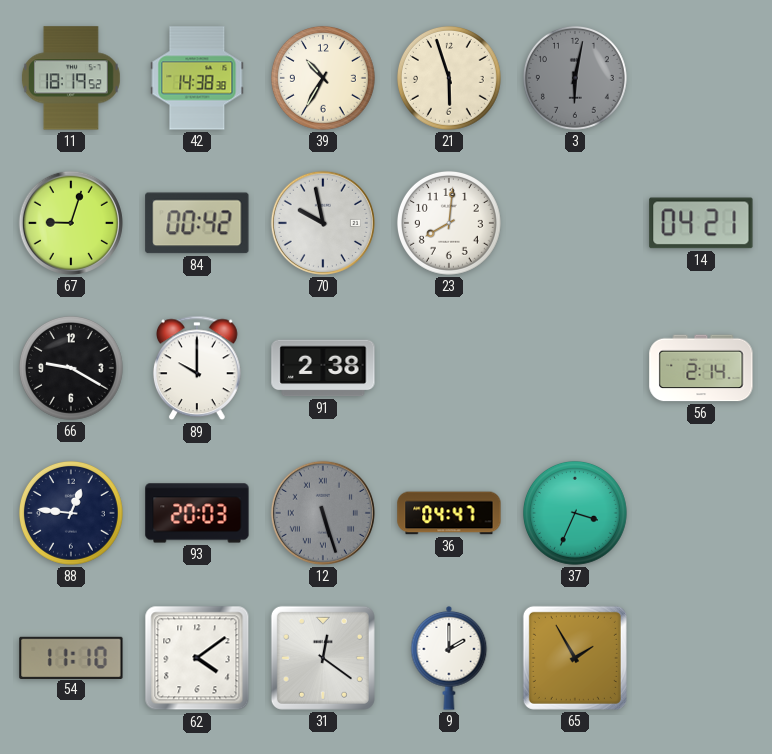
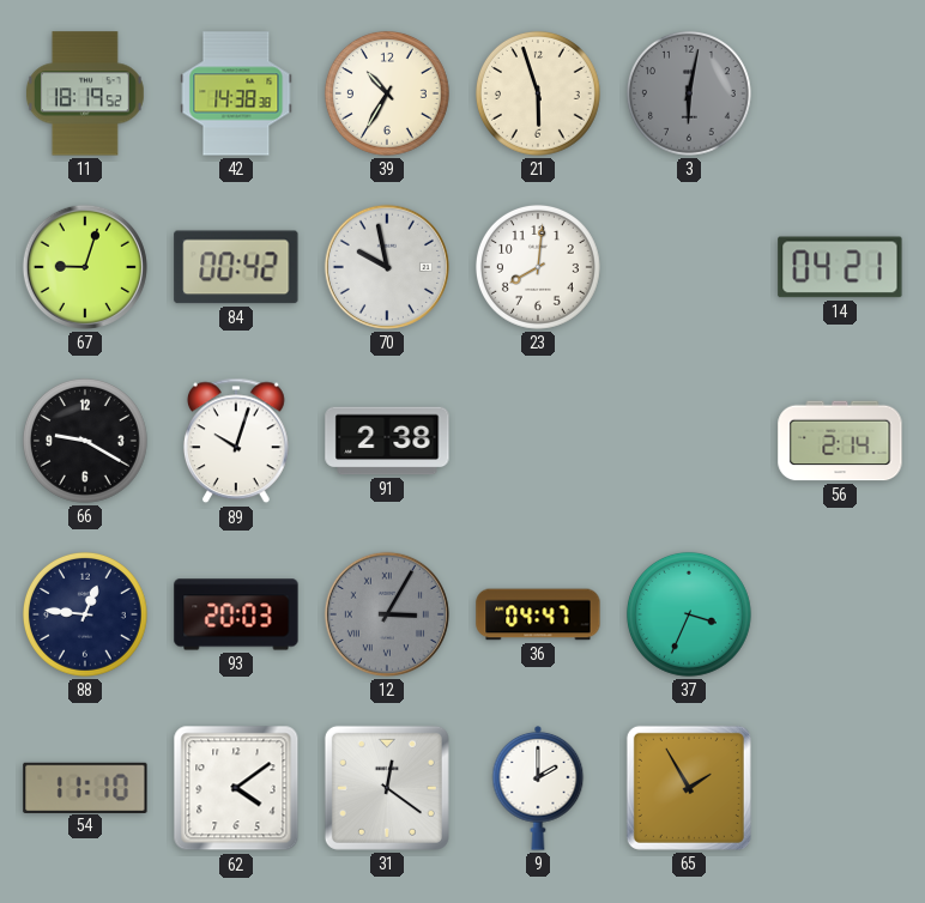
89: 10:00 -> 10:03
12: 5:27 -> 3:05
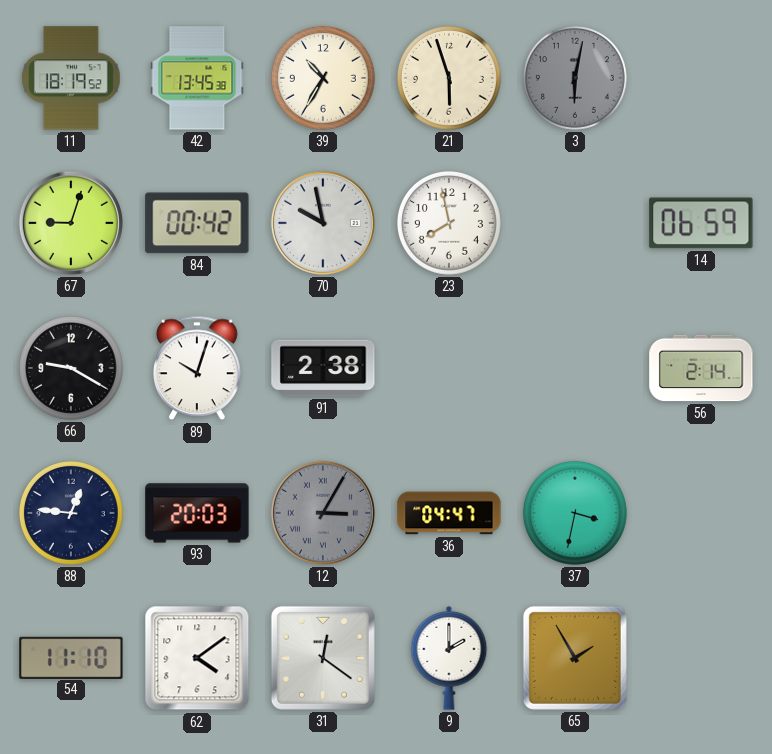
42: 14:38 -> 13:45
23: 8:01 -> 7:58
14: 04:21 -> 06:59
37: 3:34 -> 3:32
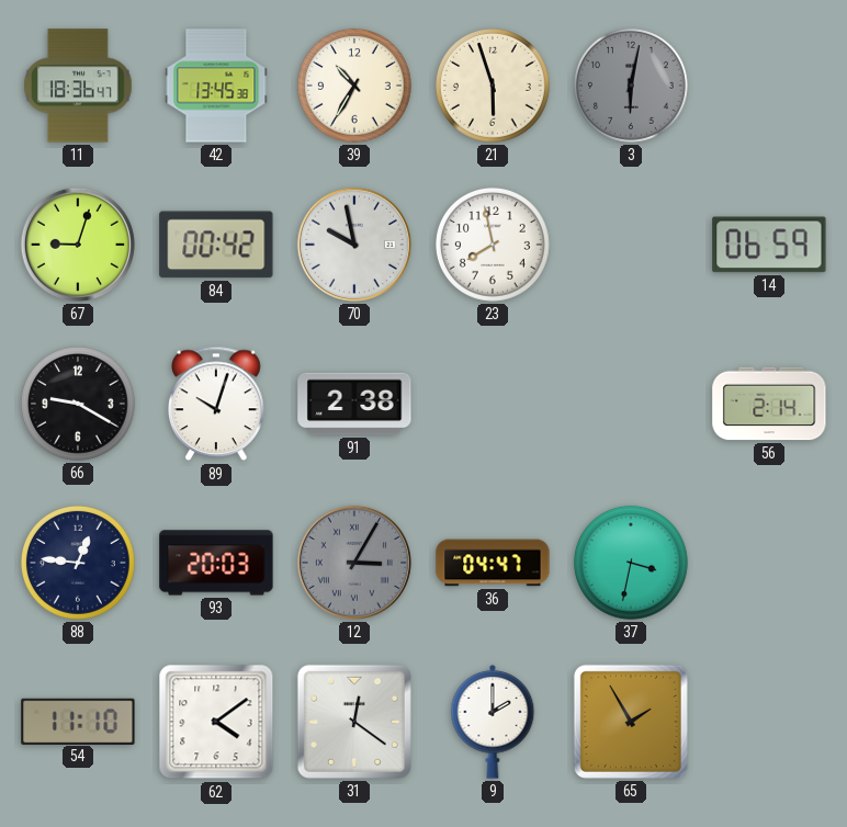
11: 18:19 -> 18:36
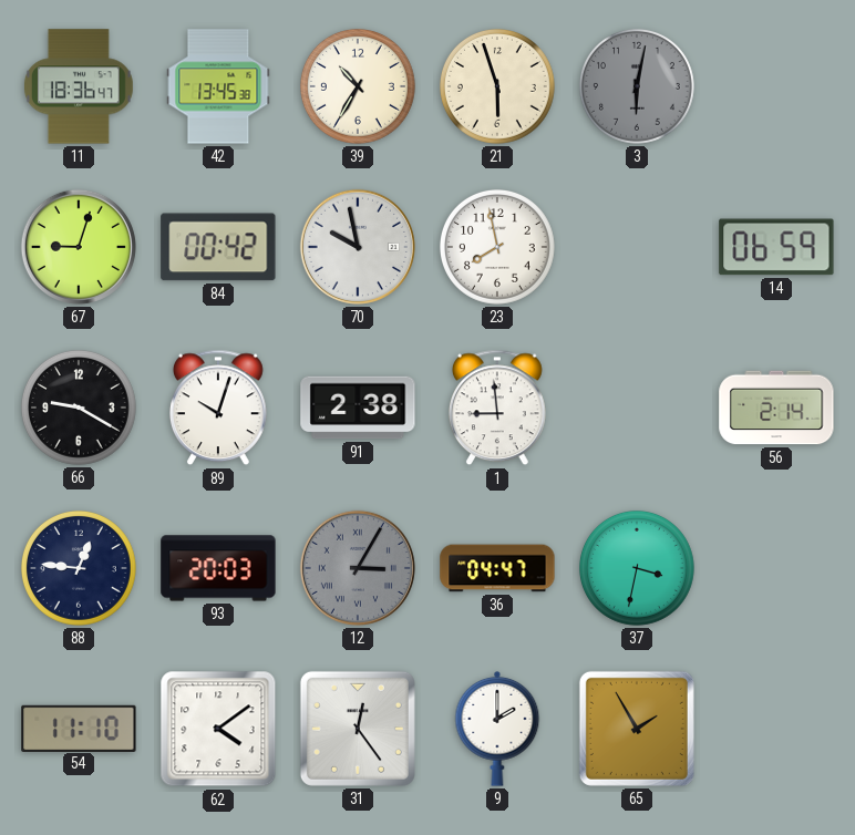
1: none -> 8:59
31: 12:21 -> 12:24
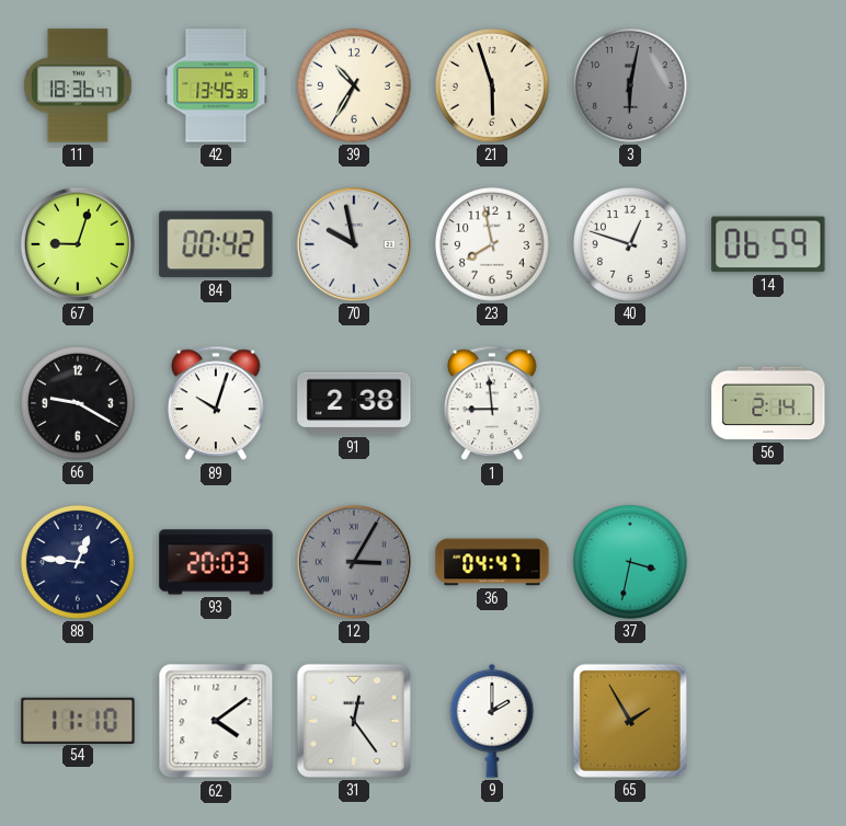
40: none -> 12:48
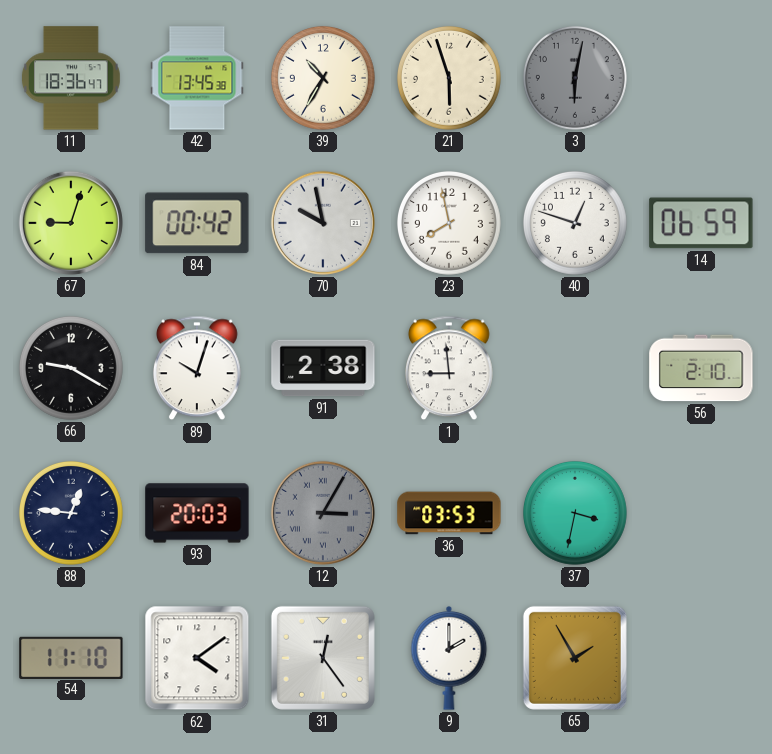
56: 2:14 -> 2:10
36: 04:47 -> 03:53
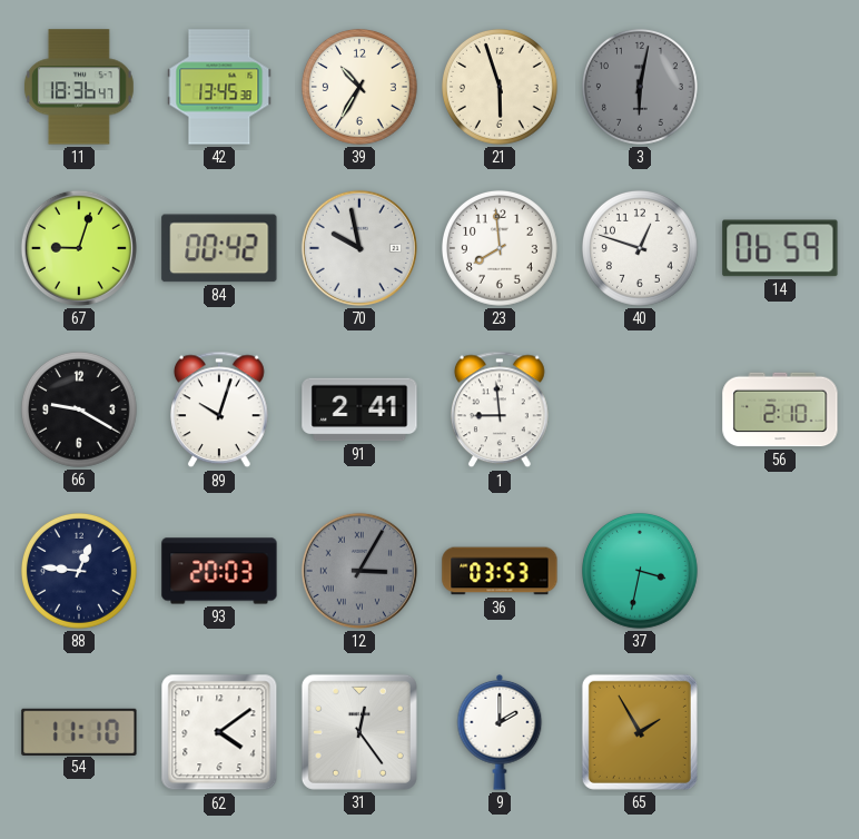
23: 7:58 -> 7:59
91: 2:38 -> 2:41
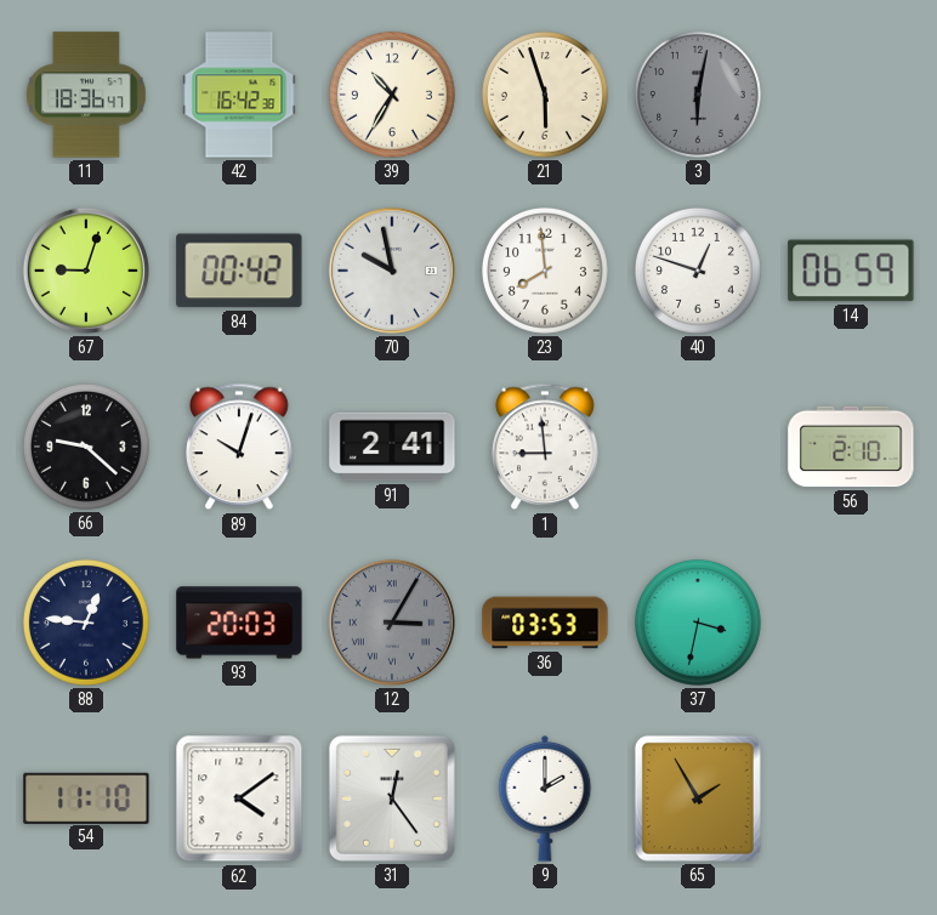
42: 13:45 -> 16:42
66: 9:20 -> 9:22
